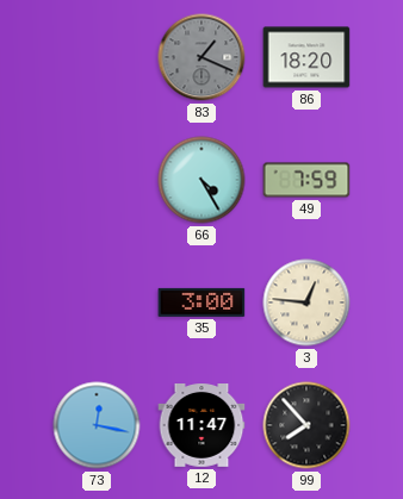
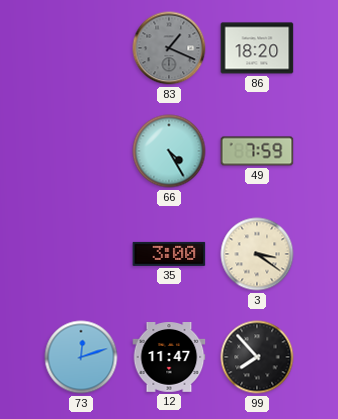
3: 12:46 -> 3:21
73: 12:17 -> 12:12
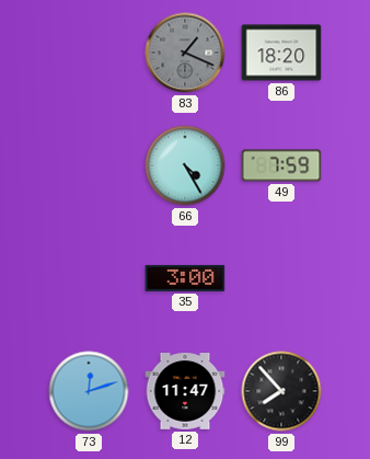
3: 3:21 -> none
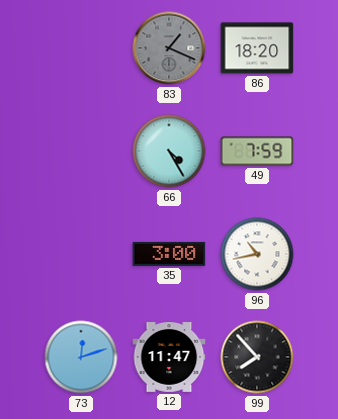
96: none -> 10:43
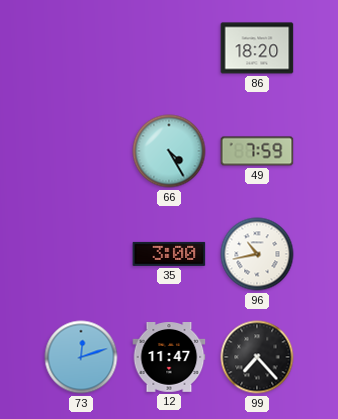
83: 1:19 -> none
99: 7:53 -> 7:23
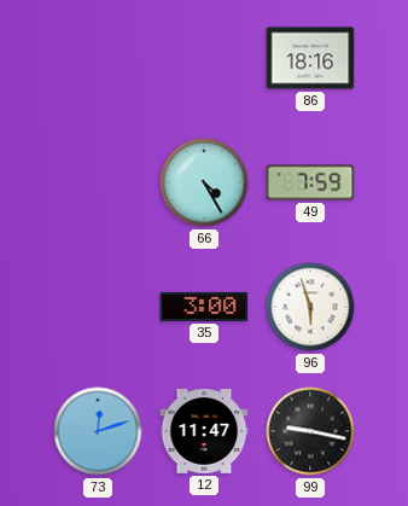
86: 18:20 -> 18:16
96: 10:43 -> 5:57
99: 7:23 -> 9:17
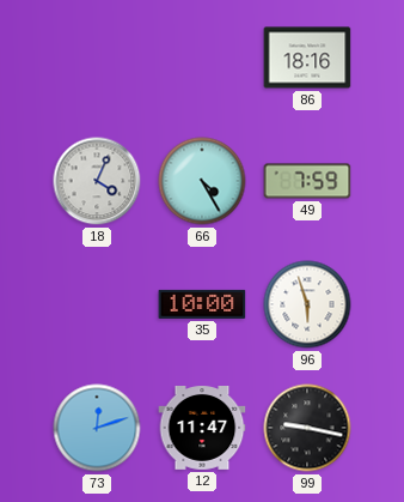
18: none -> 4:04
35: 3:00 -> 10:00
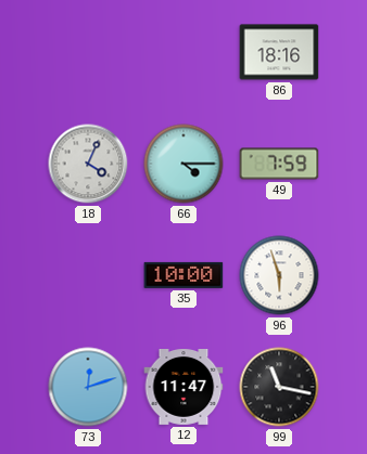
66: 4:25 -> 4:15
99: 9:17 -> 11:17
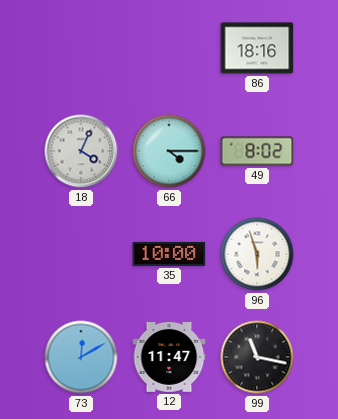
49: 7:59 -> 8:02
73: 12:12 -> 12:10
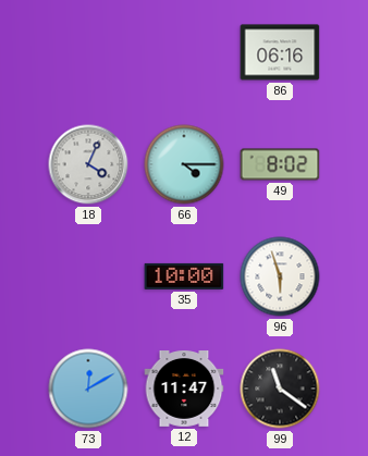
86: 18:16 -> 06:16
99: 11:17 -> 11:21
